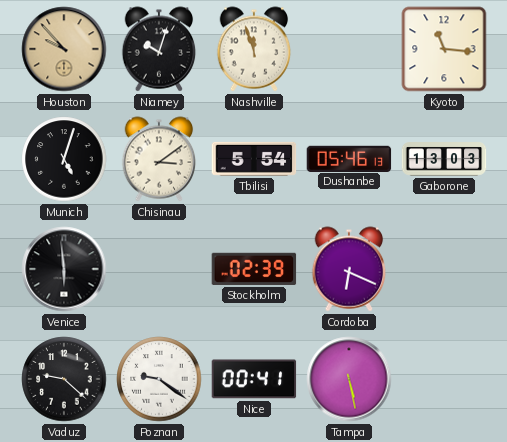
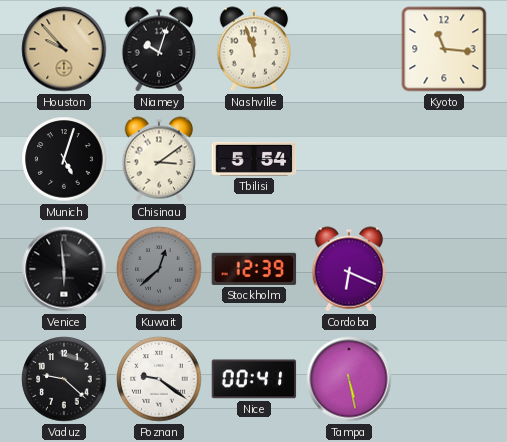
Dushanbe: 05:46 -> none
Gaborone: 13:03 -> none
Kuwait: none -> 12:38
Stockholm: 02:39 -> 12:39
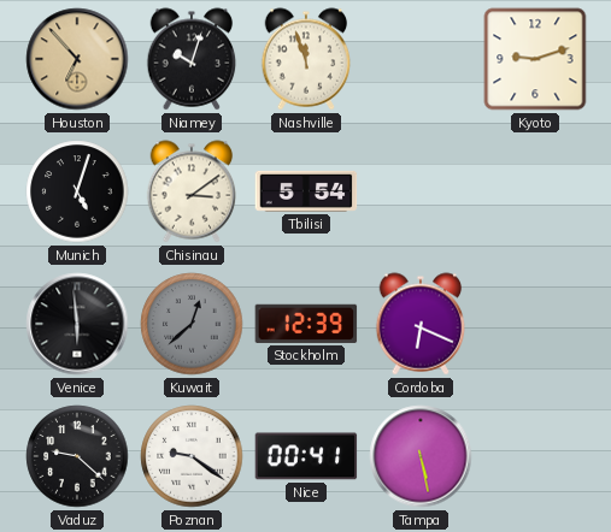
Houston: 9:53 -> 6:53
Kyoto: 11:16 -> 9:12
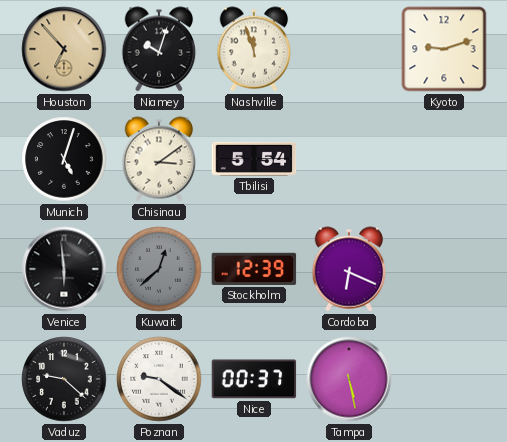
Nice: 00:41 -> 00:37
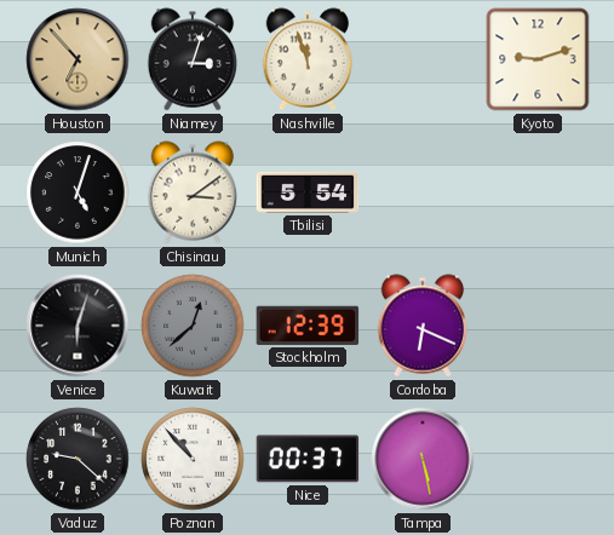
Niamey: 10:03 -> 3:03
Venice: 5:59 -> 6:03
Poznan: 9:21 -> 10:53
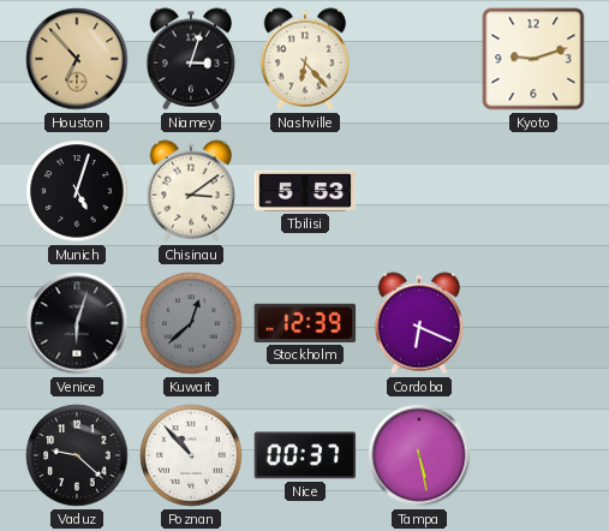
Nashville: 11:57 -> 6:23
Tbilisi: 5:54 -> 5:53
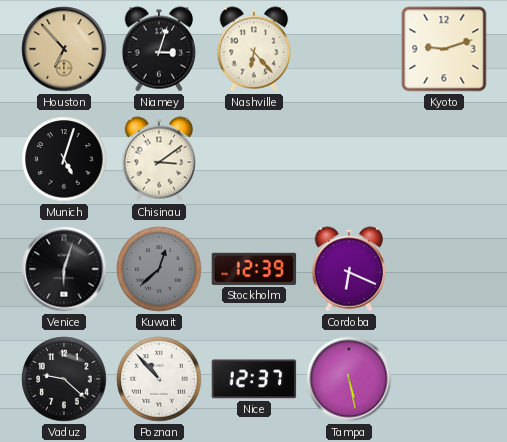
Tbilisi: 5:53 -> none
Nice: 00:37 -> 12:37
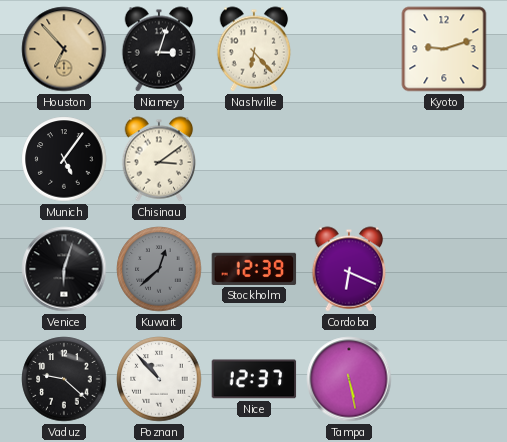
Munich: 5:03 -> 5:06
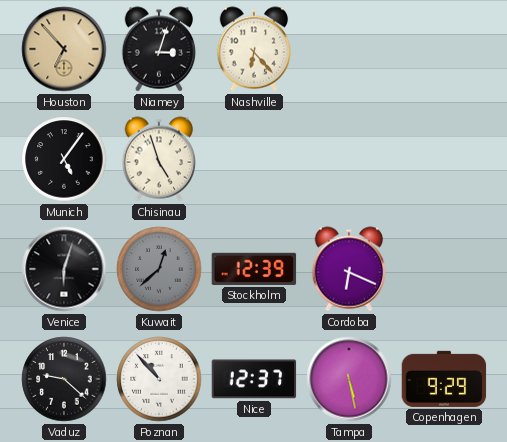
Kyoto: 9:12 -> none
Chisinau: 3:09 -> 4:57
Copenhagen: none -> 9:29
